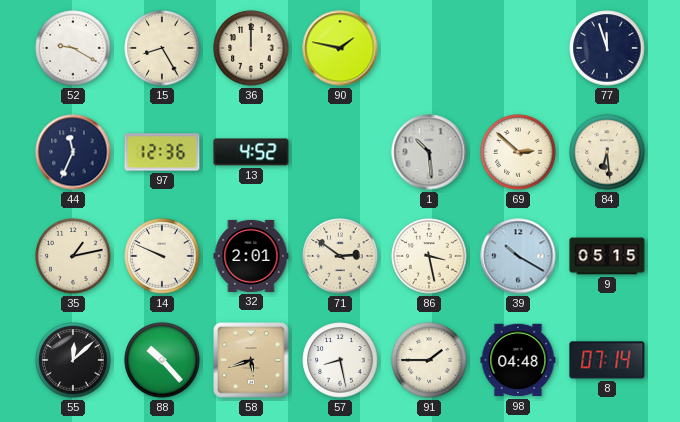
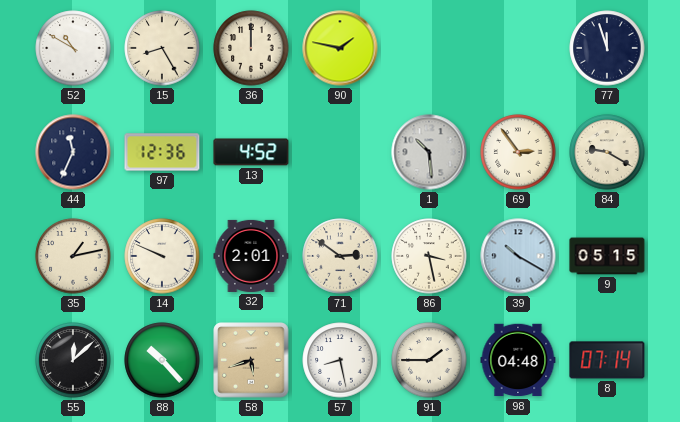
52: 9:20 -> 10:50
69: 2:52 -> 2:54
84: 6:29 -> 9:20
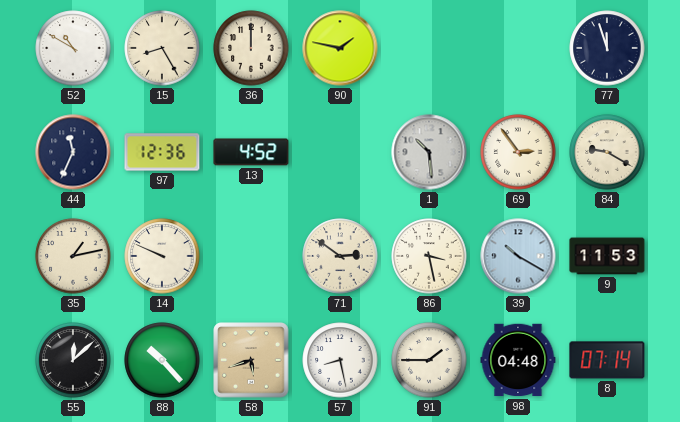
32: 2:01 -> none
9: 05:15 -> 11:53
